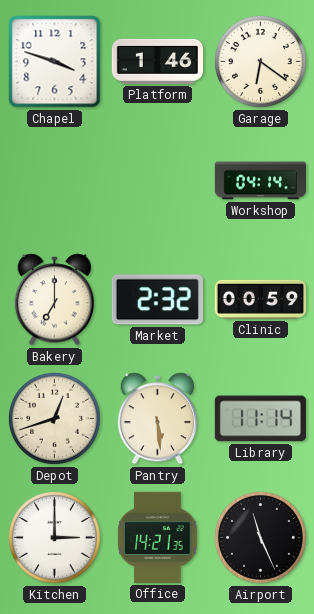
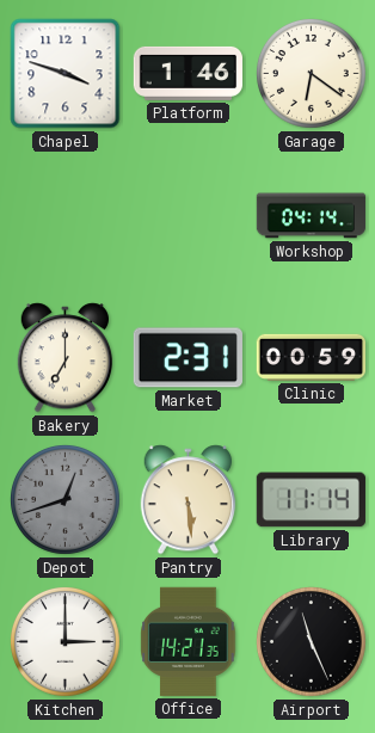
Market: 2:32 -> 2:31
Depot dial: cream -> grey
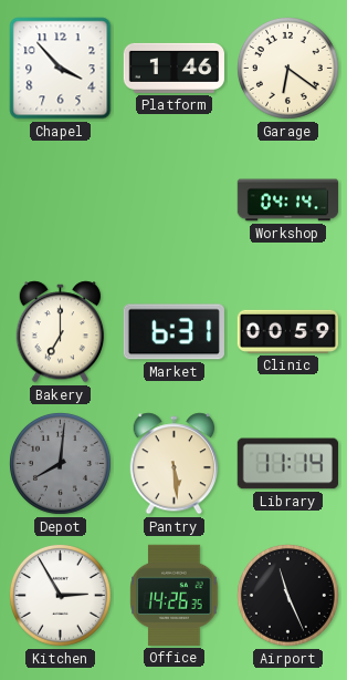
Chapel: 3:48 -> 3:53
Market: 2:31 -> 6:31
Depot: 12:42 -> 8:01
Kitchen: 3:00 -> 2:55
Office: 14:21 -> 14:26
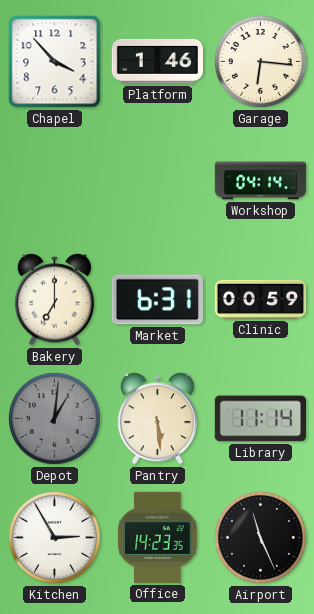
Garage: 6:21 -> 6:16
Depot: 8:01 -> 1:01
Office: 14:26 -> 14:23
